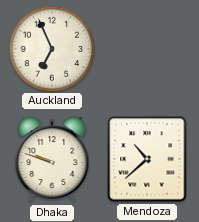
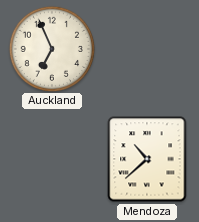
Dhaka: 9:48 -> none
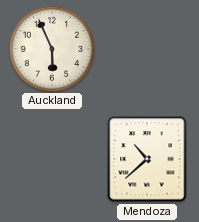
Auckland: 6:56 -> 5:56
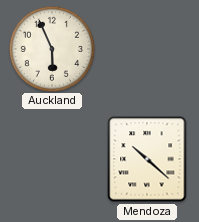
Mendoza: 10:38 -> 10:22
